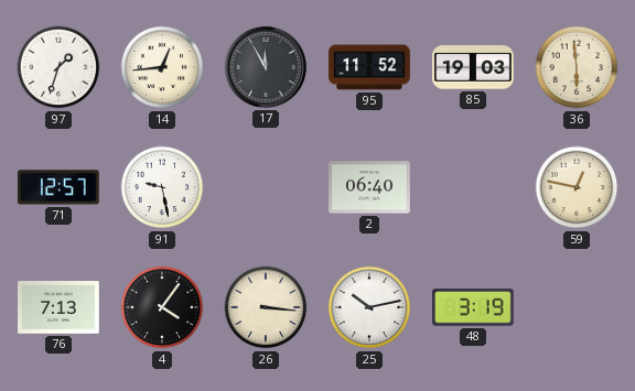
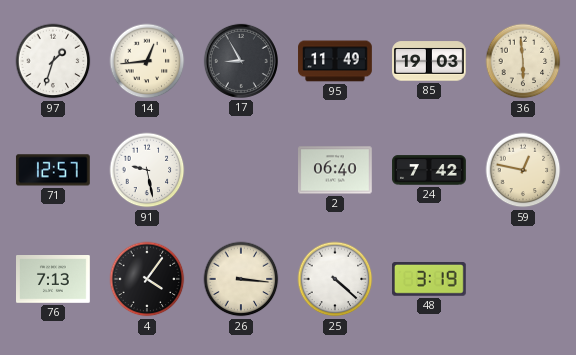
17: 11:55 -> 8:55
95: 11:52 -> 11:49
24: none -> 7:42
25: 10:13 -> 4:22
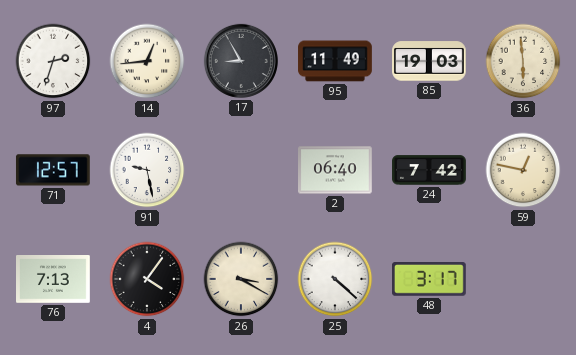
97: 1:33 -> 2:33
26: 3:16 -> 3:20
48: 3:19 -> 3:17
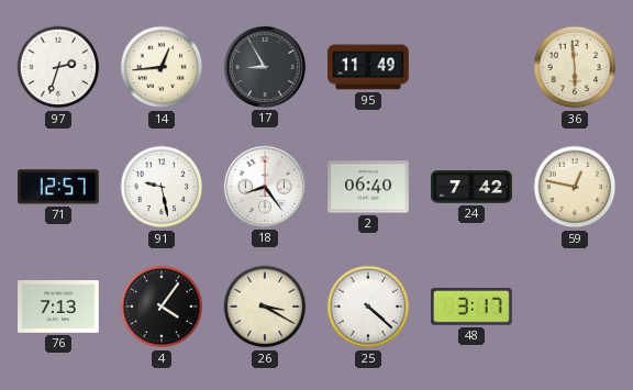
85: 19:03 -> none
18: none -> 8:24
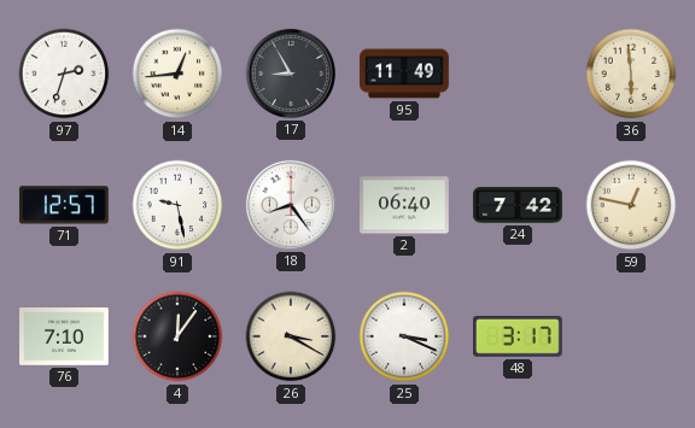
76: 7:13 -> 7:10
4: 4:06 -> 12:06
25: 4:22 -> 3:19
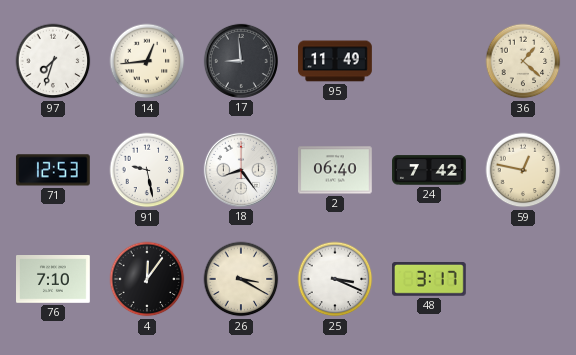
97: 2:33 -> 7:33
17: 8:55 -> 8:59
36: 5:59 -> 1:22
71: 12:57 -> 12:53
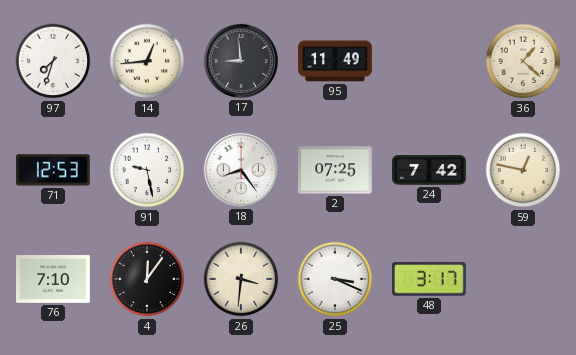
2: 06:40 -> 07:25
26: 3:20 -> 3:31
